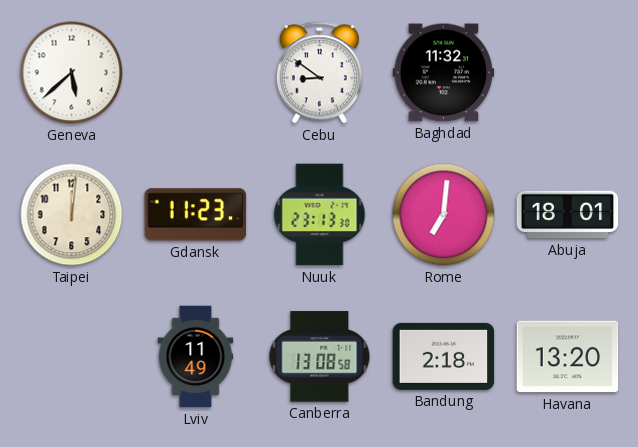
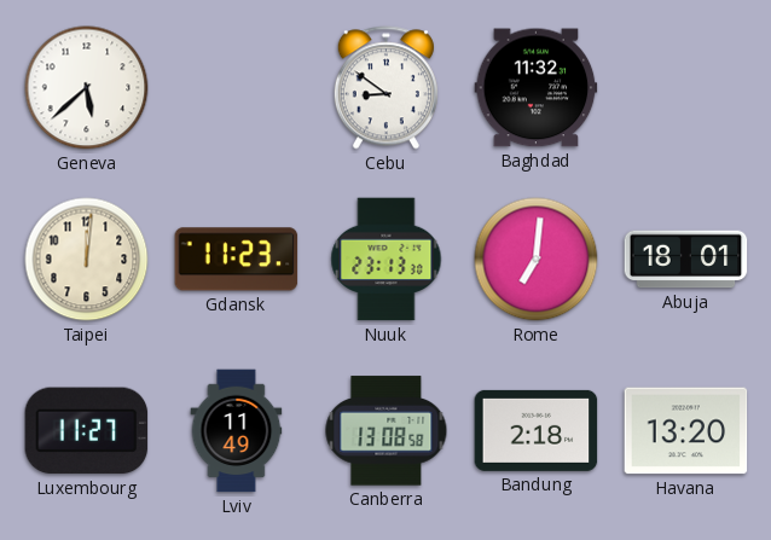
Luxembourg: none -> 11:27
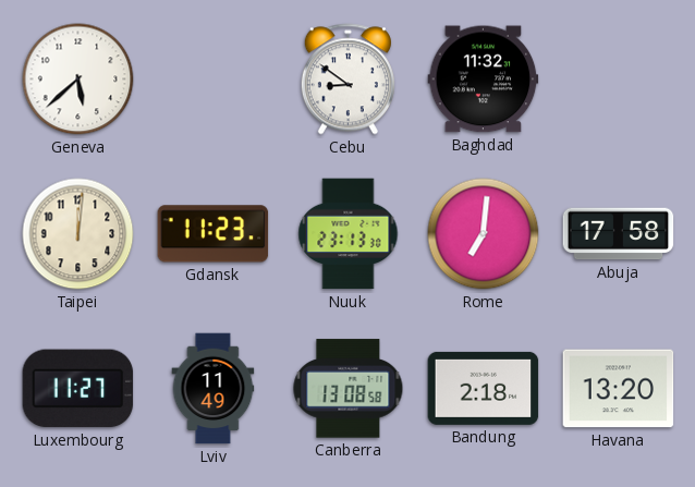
Abuja: 18:01 -> 17:58
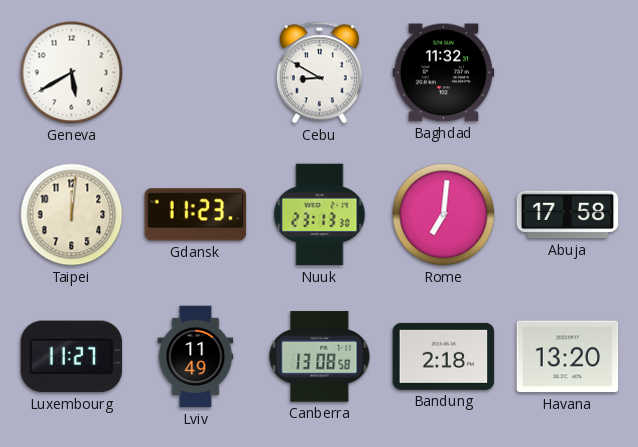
Geneva: 5:38 -> 5:40
Cebu: 8:51 -> 8:50
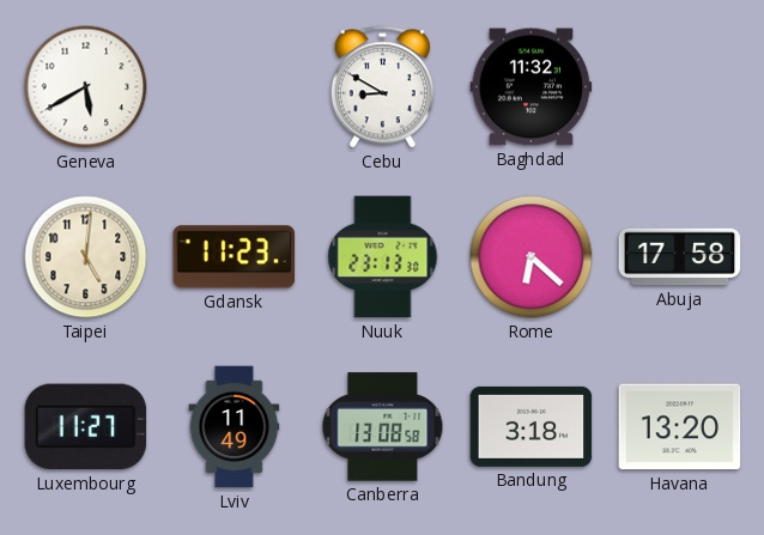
Taipei: 12:01 -> 5:01
Rome: 7:01 -> 6:22
Bandung: 2:18 -> 3:18
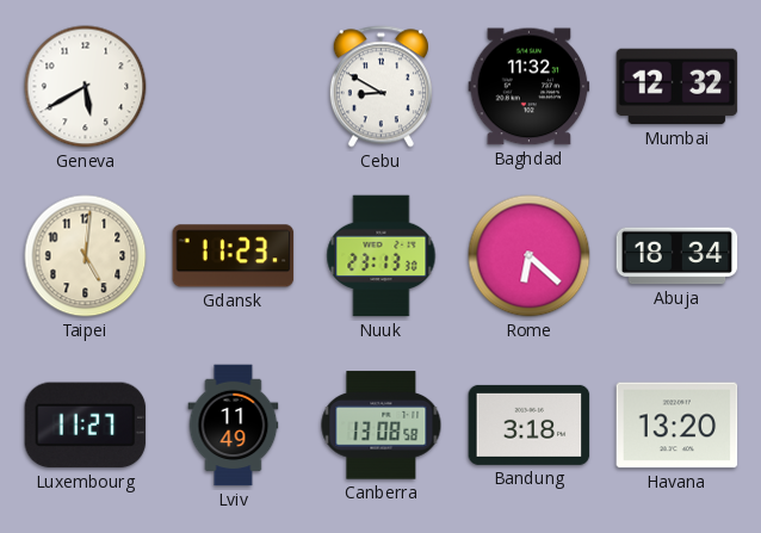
Mumbai: none -> 12:32
Abuja: 17:58 -> 18:34
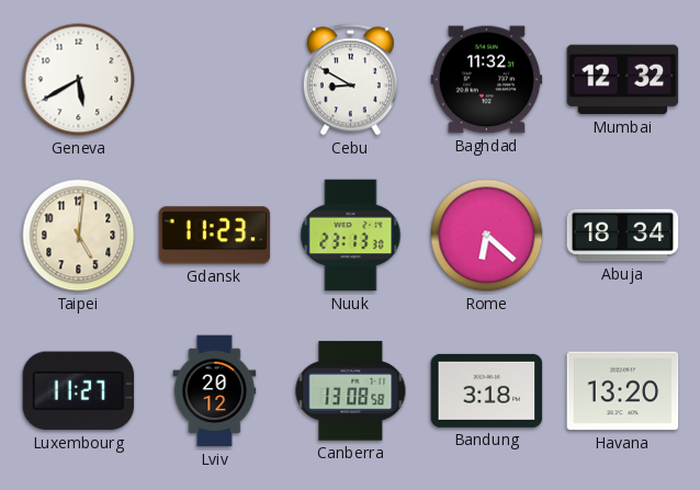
Lviv: 11:49 -> 20:12
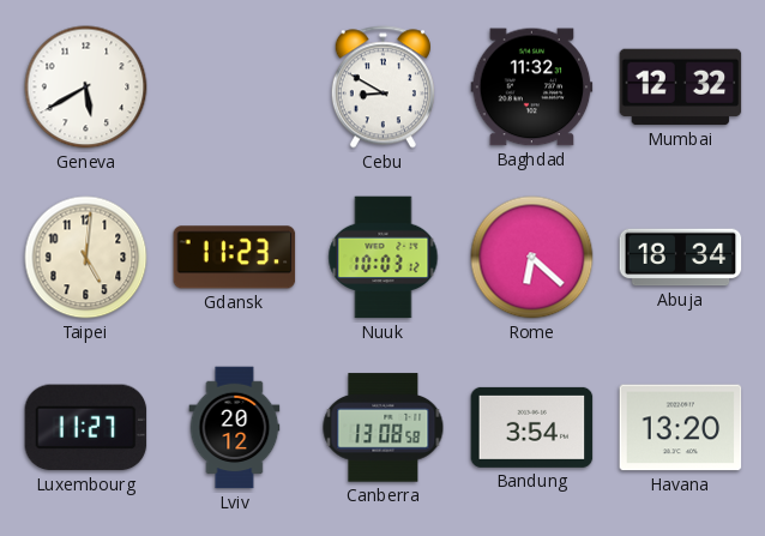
Nuuk: 23:13 -> 10:03
Bandung: 3:18 -> 3:54
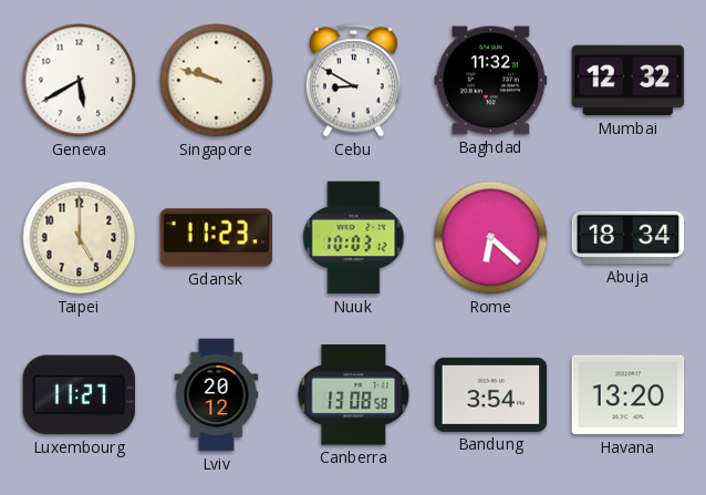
Singapore: none -> 9:48
Taipei: 5:01 -> 5:00
